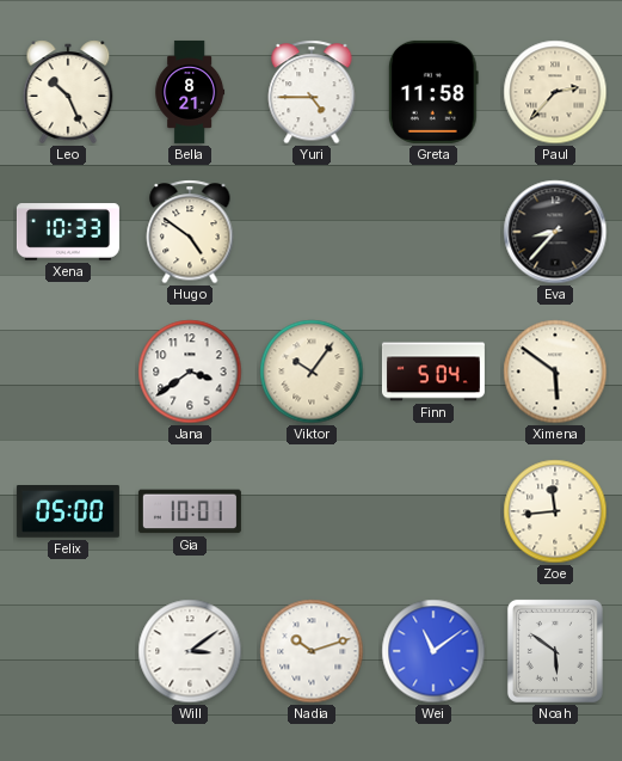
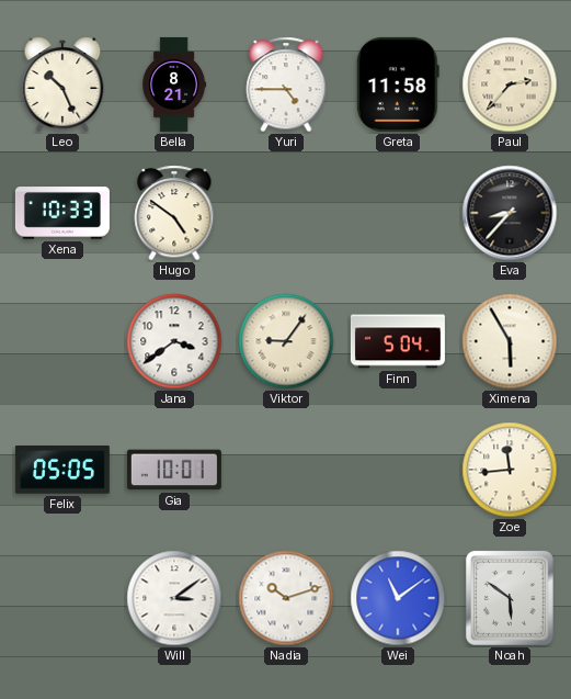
Viktor: 10:06 -> 9:06
Ximena: 5:51 -> 5:55
Felix: 05:00 -> 05:05
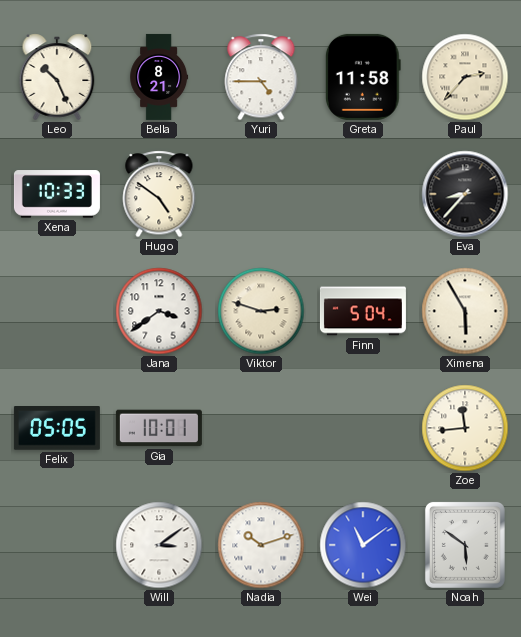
Viktor: 9:06 -> 2:48
